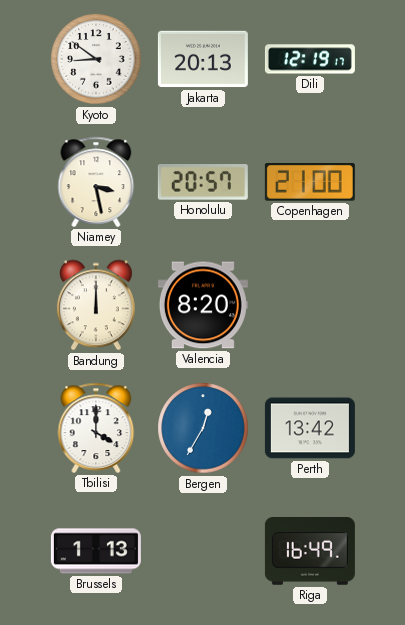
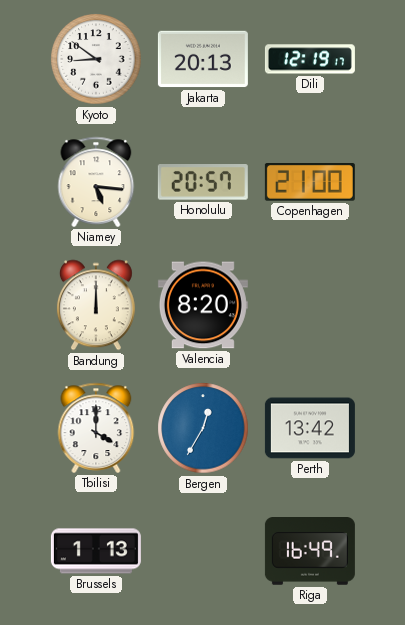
Niamey: 3:28 -> 5:16
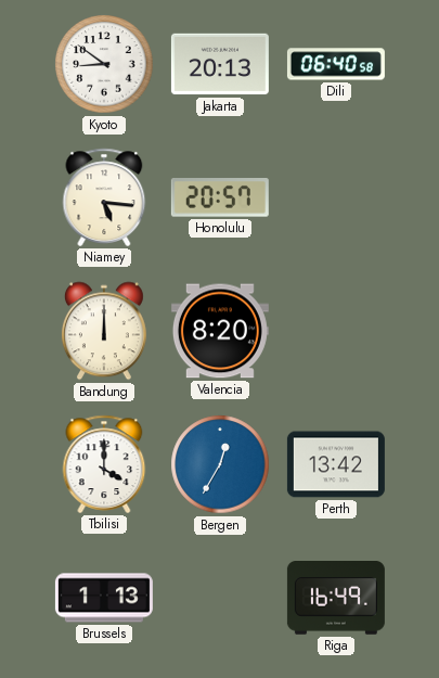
Dili: 12:19 -> 06:40
Copenhagen: 21:00 -> none
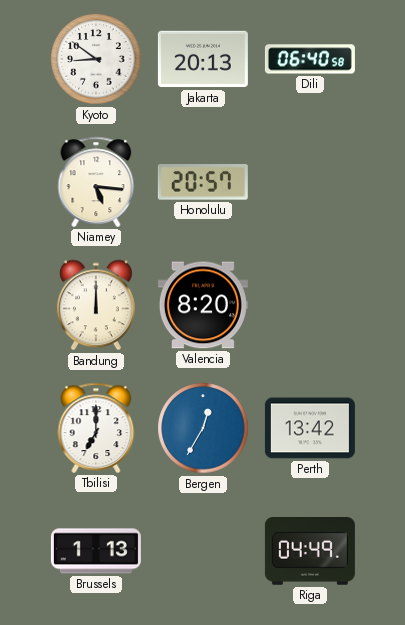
Tbilisi: 4:00 -> 7:00
Riga: 16:49 -> 04:49
